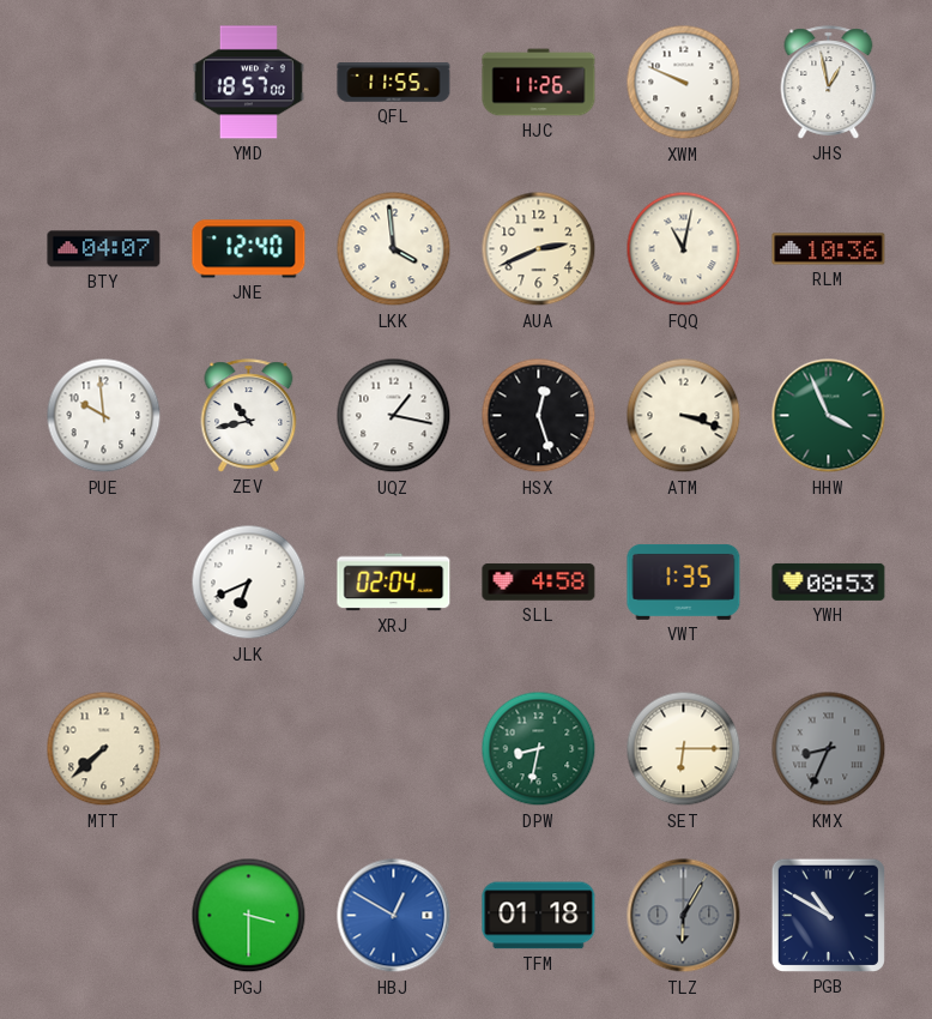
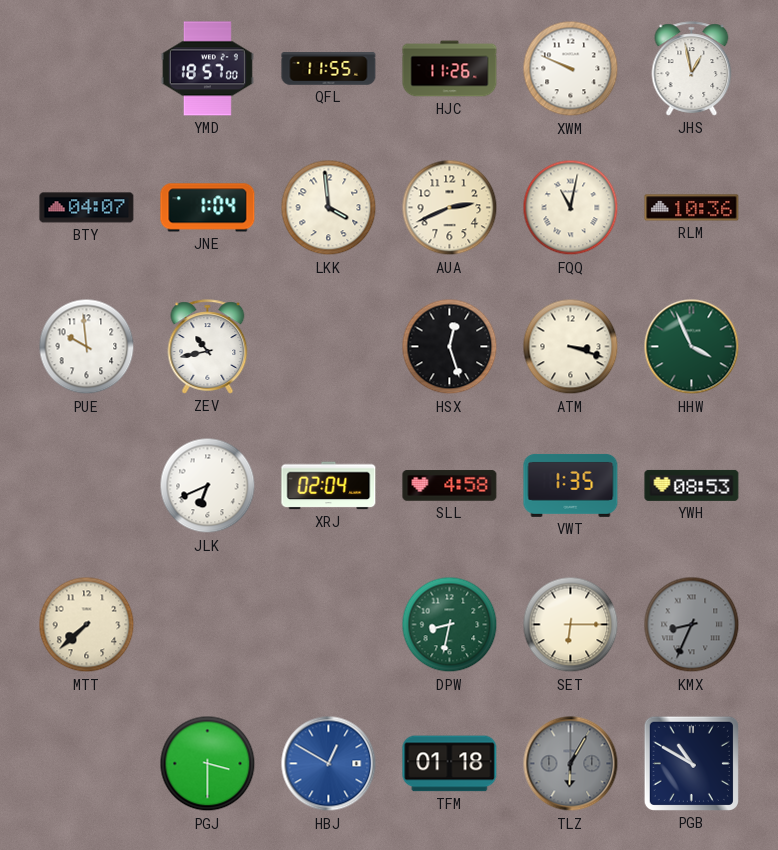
JNE: 12:40 -> 1:04
UQZ: 1:17 -> none
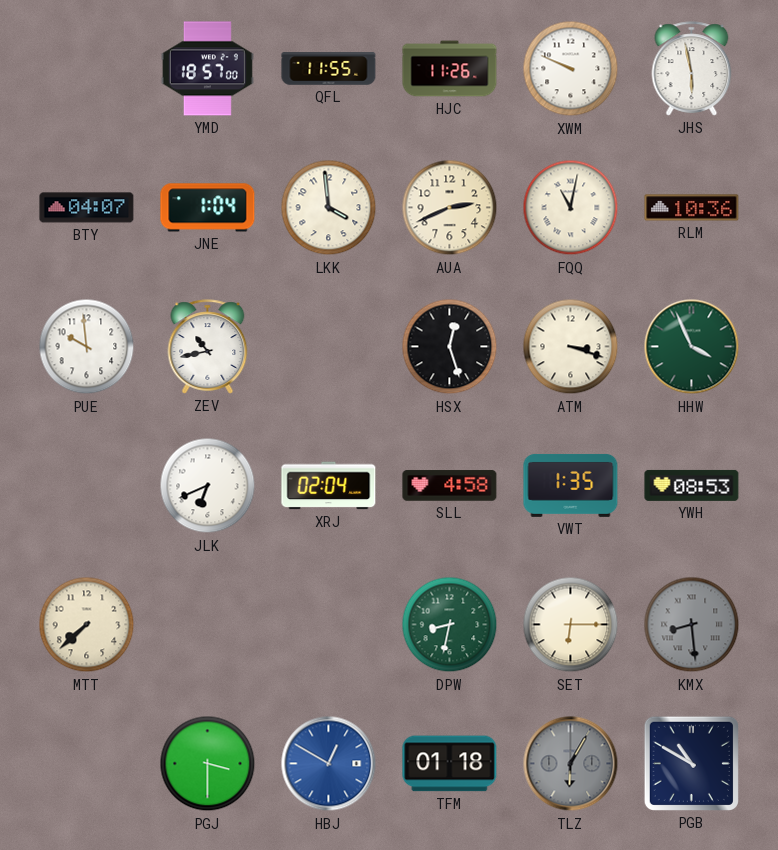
JHS: 12:58 -> 5:58
KMX: 8:34 -> 8:29
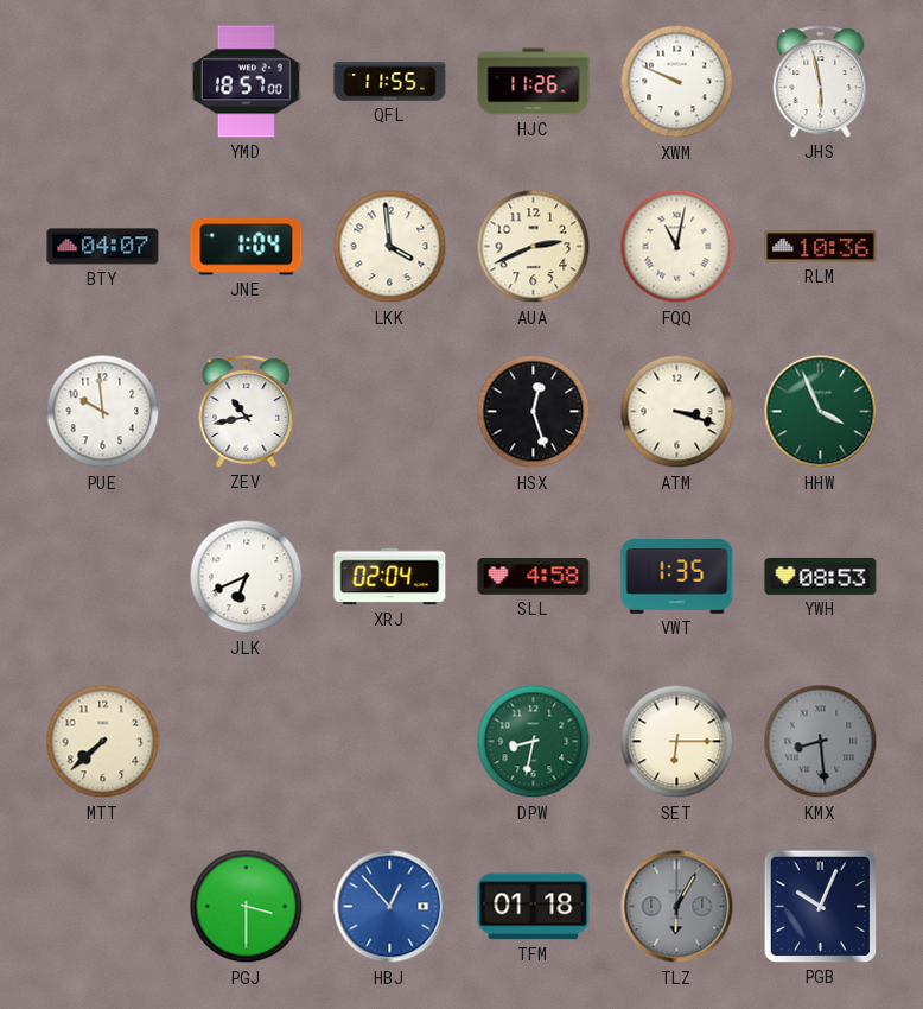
HBJ: 12:50 -> 12:53
PGB: 10:50 -> 10:04
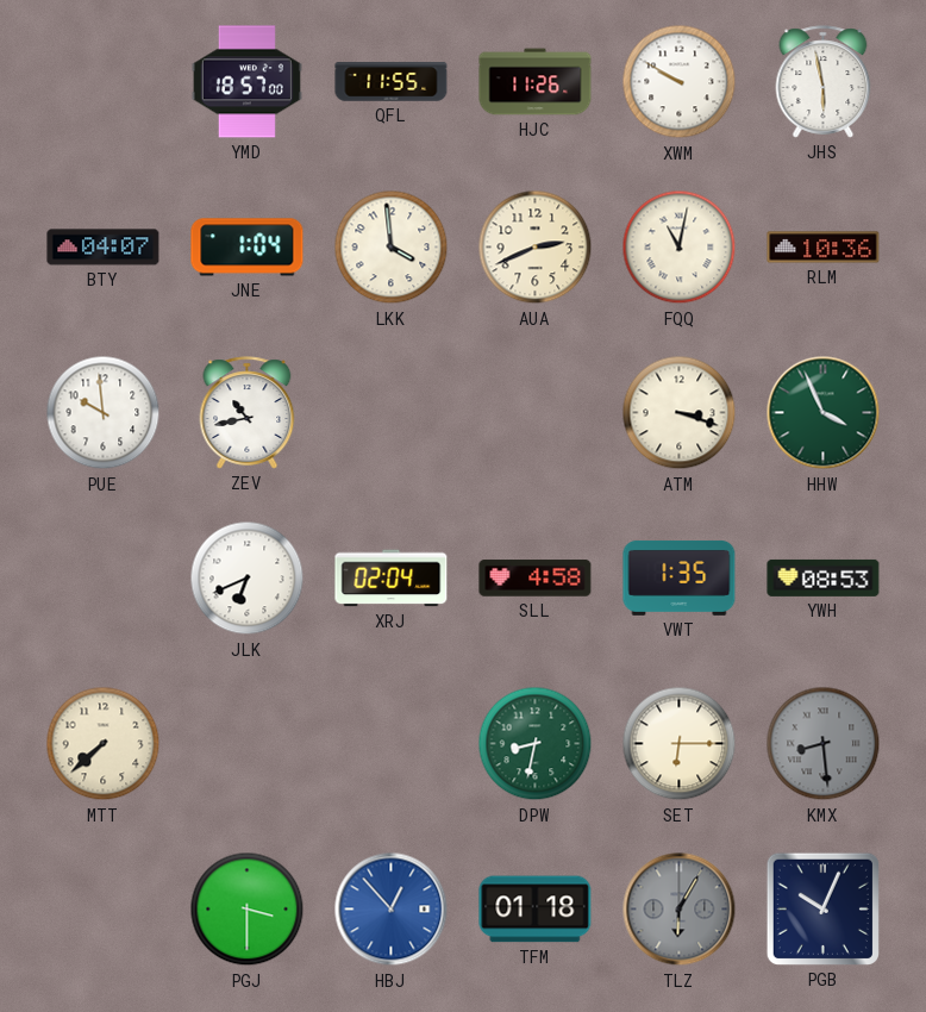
XWM: 9:49 -> 9:50
HSX: 12:27 -> none
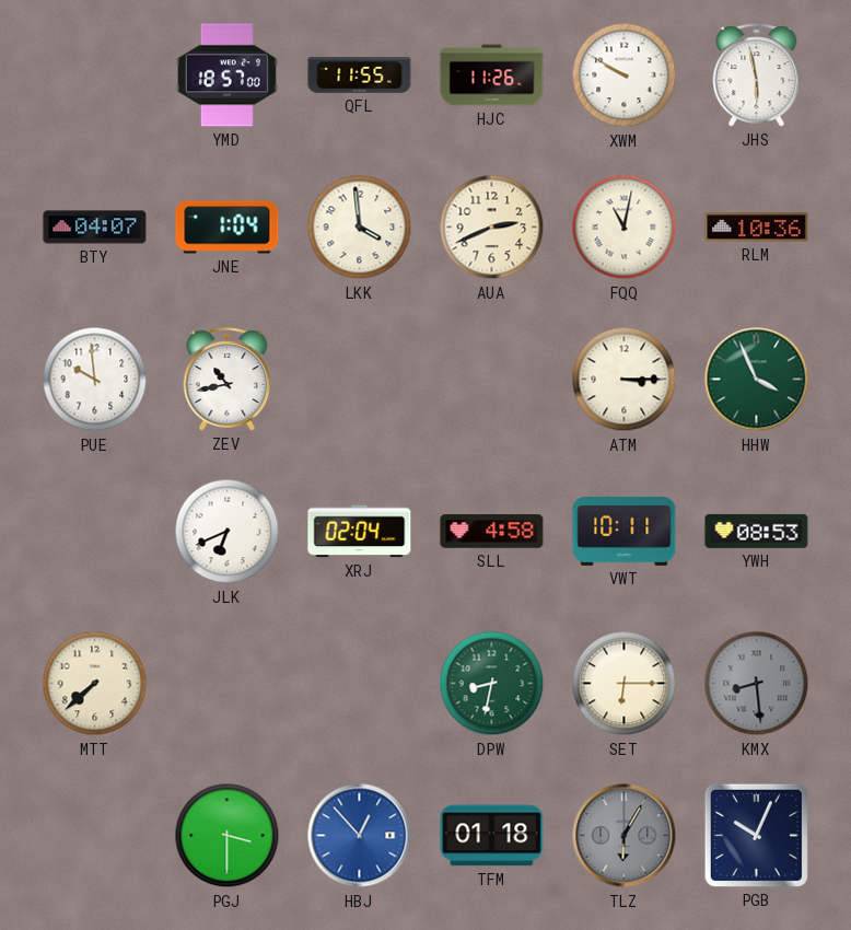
ATM: 3:18 -> 3:15
VWT: 1:35 -> 10:11
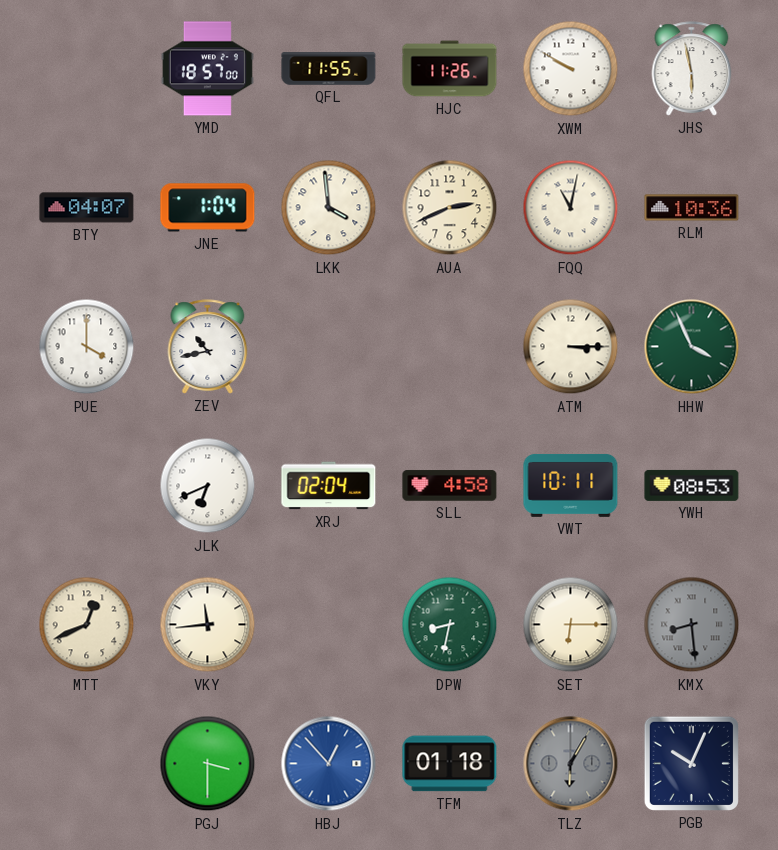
PUE: 9:59 -> 4:00
MTT: 7:38 -> 12:41
VKY: none -> 11:44
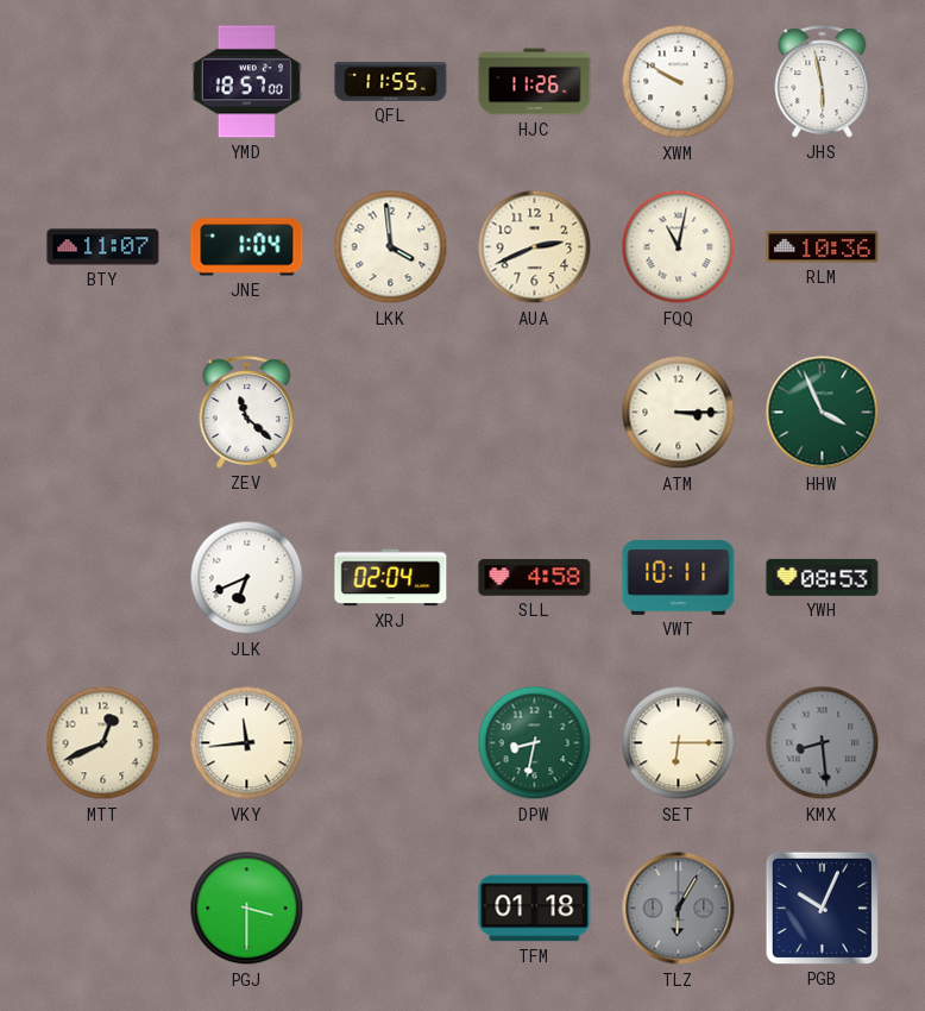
BTY: 04:07 -> 11:07
PUE: 4:00 -> none
ZEV: 10:43 -> 11:22
HBJ: 12:53 -> none
